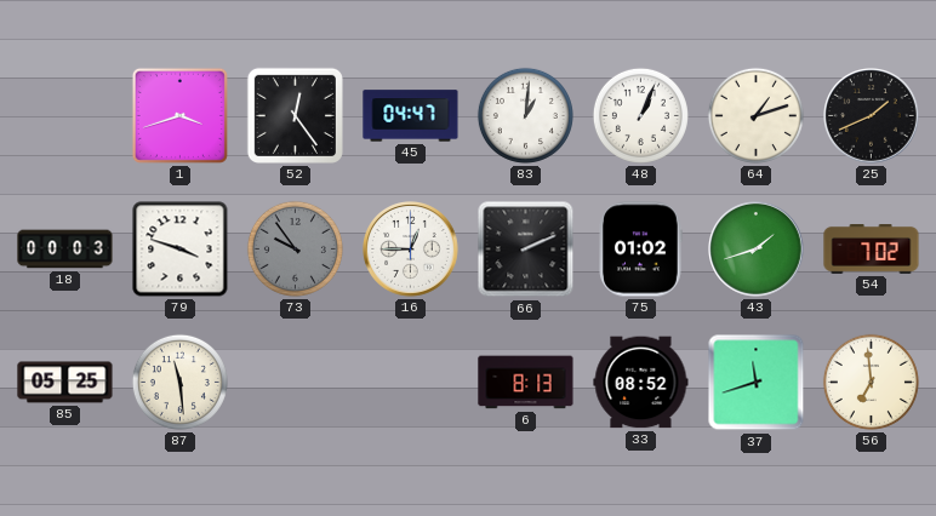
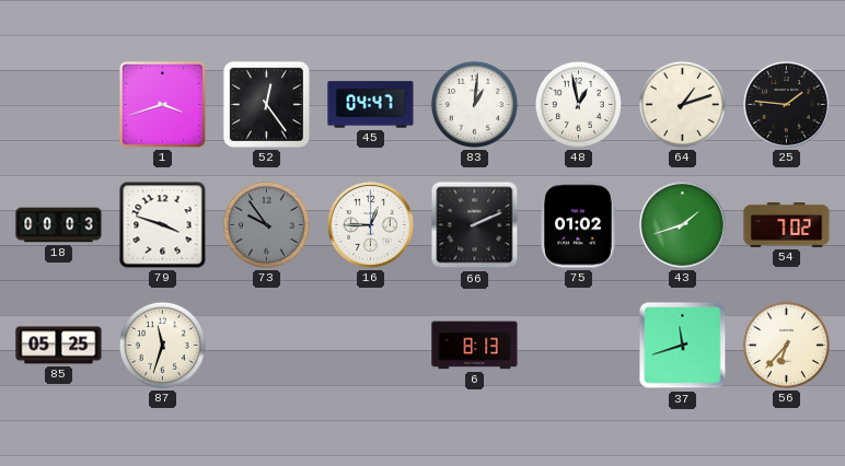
48: 1:04 -> 12:58
25: 1:41 -> 1:46
87: 11:29 -> 11:33
33: 08:52 -> none
56: 6:59 -> 6:37
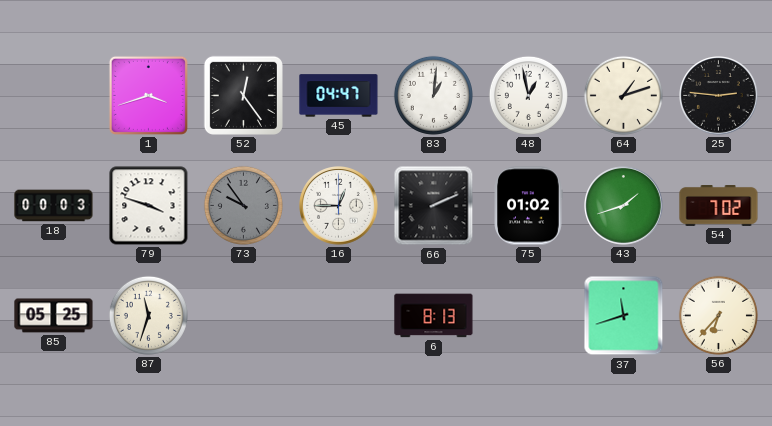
25: 1:46 -> 2:46
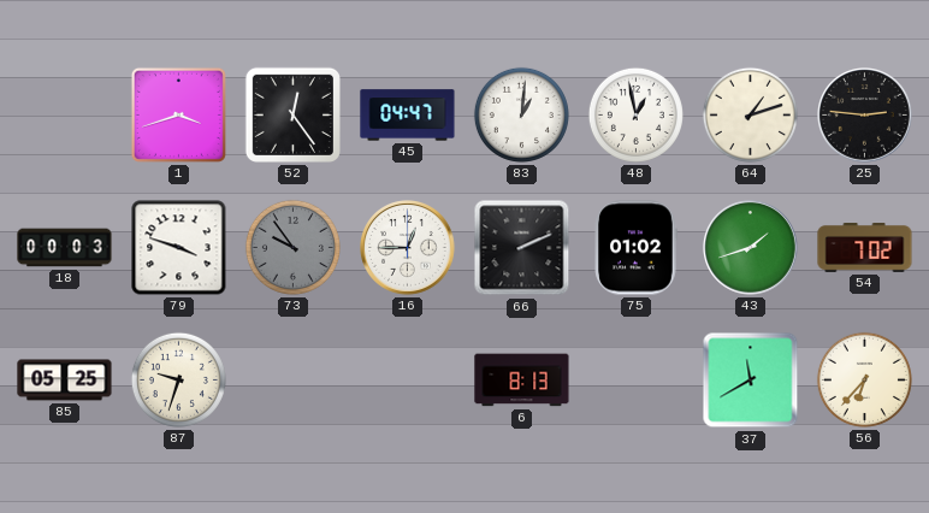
87: 11:33 -> 9:33
37: 11:42 -> 11:40
